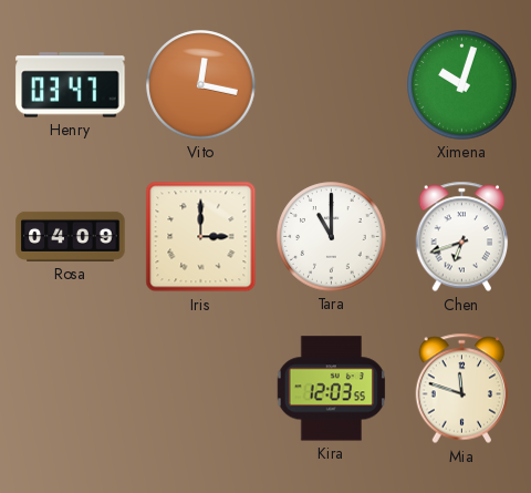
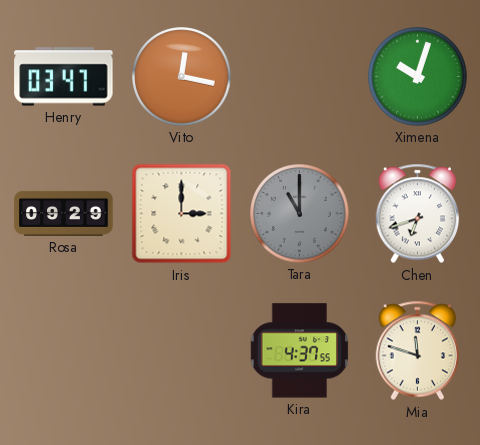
Rosa: 04:09 -> 09:29
Tara dial: white -> grey
Kira: 12:03 -> 4:37
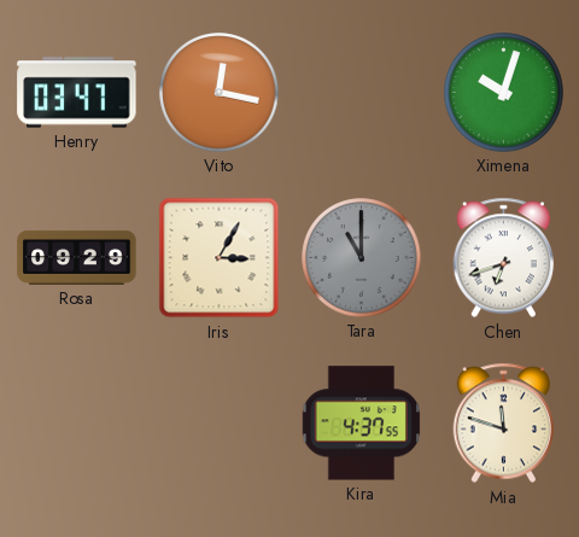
Iris: 3:00 -> 3:05
